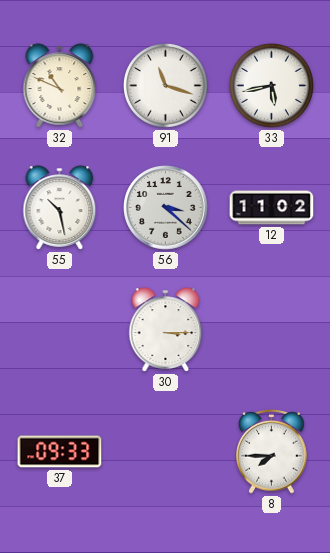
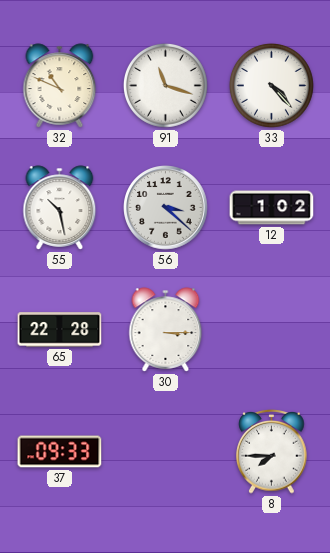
33: 5:43 -> 4:23
12: 11:02 -> 1:02
65: none -> 22:28
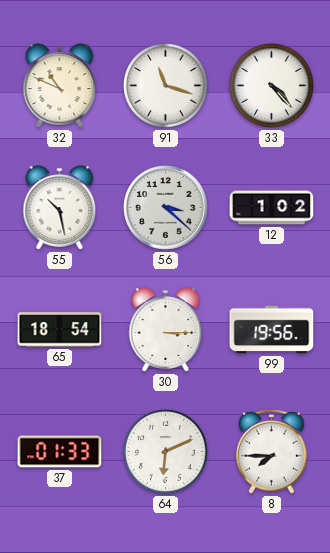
65: 22:28 -> 18:54
99: none -> 19:56
37: 09:33 -> 01:33
64: none -> 6:11
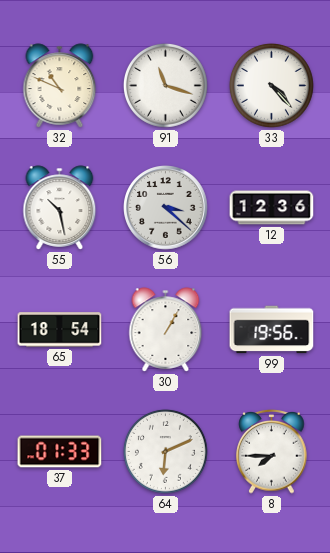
12: 1:02 -> 12:36
30: 3:15 -> 1:05
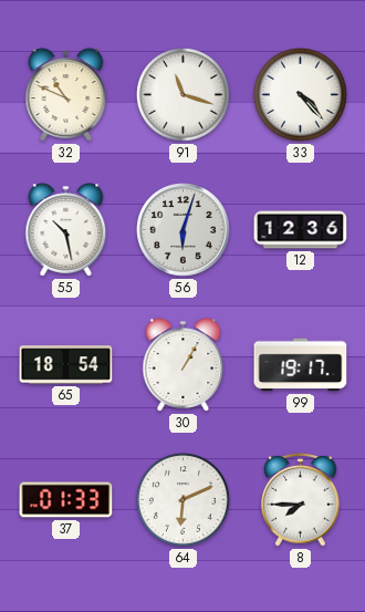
56: 3:22 -> 6:03
99: 19:56 -> 19:17
